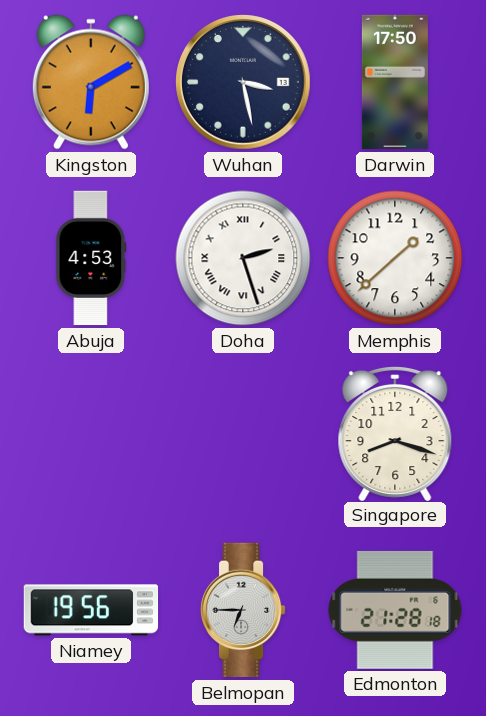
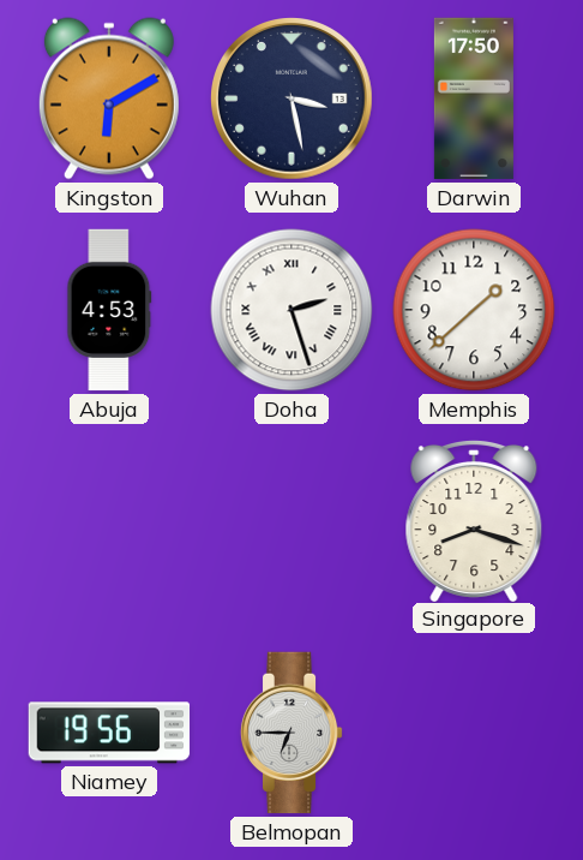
Edmonton: 21:28 -> none
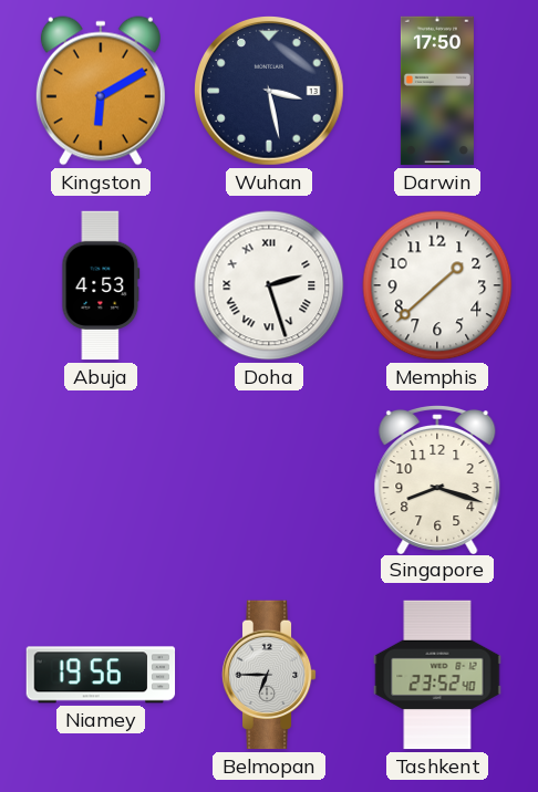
Tashkent: none -> 23:52
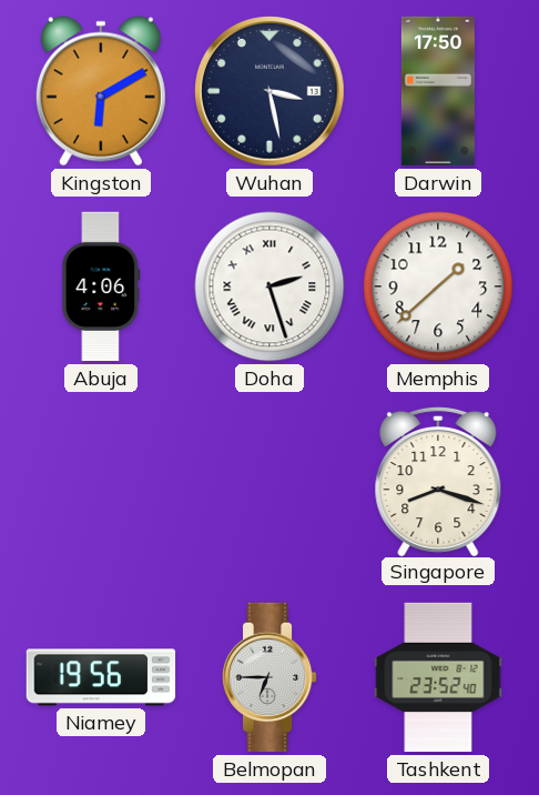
Abuja: 4:53 -> 4:06
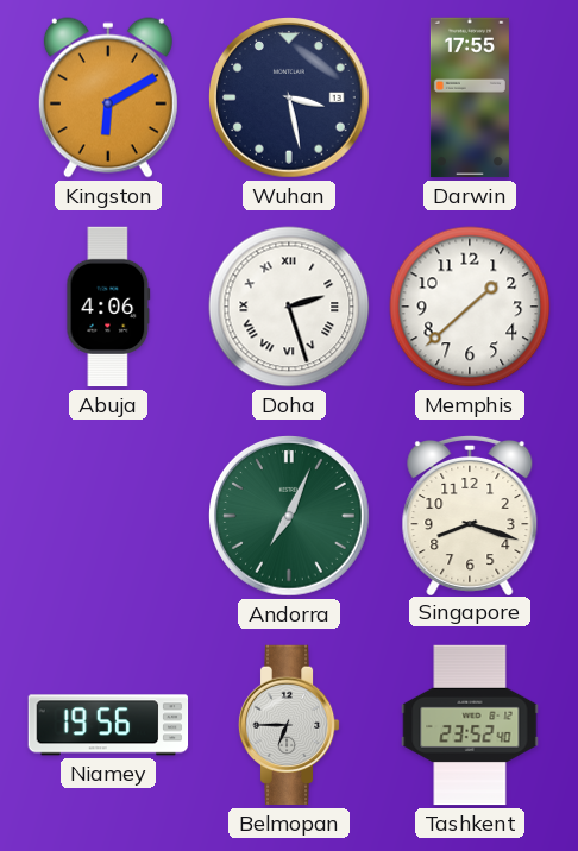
Darwin: 17:50 -> 17:55
Andorra: none -> 7:04
